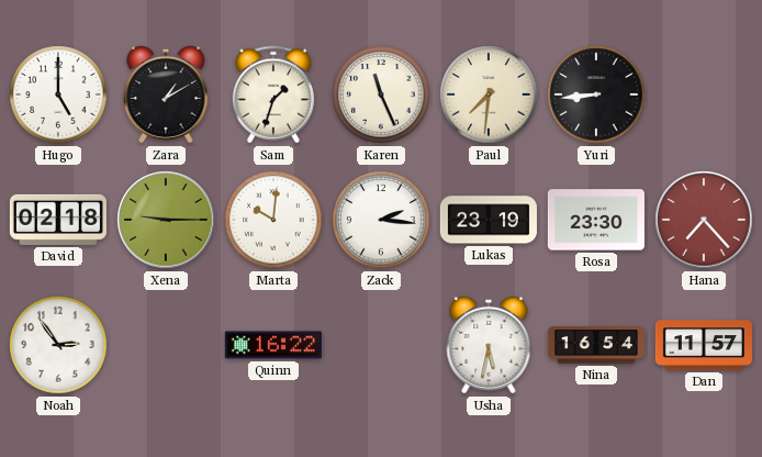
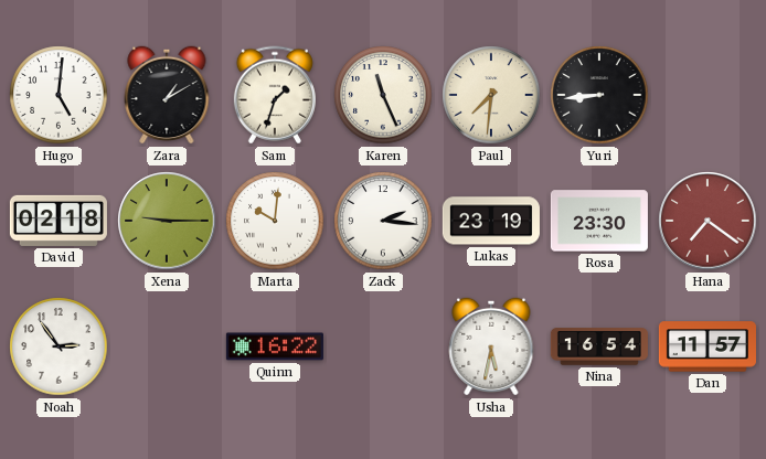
Hugo: 5:00 -> 5:01
Hana: 7:23 -> 7:21
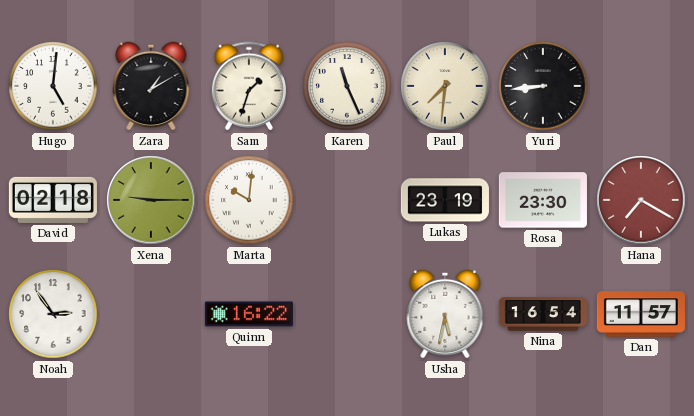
Zack: 2:16 -> none
Hana: 7:21 -> 7:20
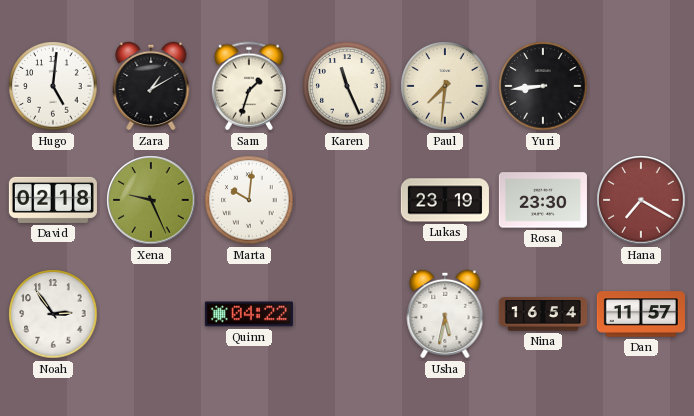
Xena: 9:15 -> 9:26
Quinn: 16:22 -> 04:22
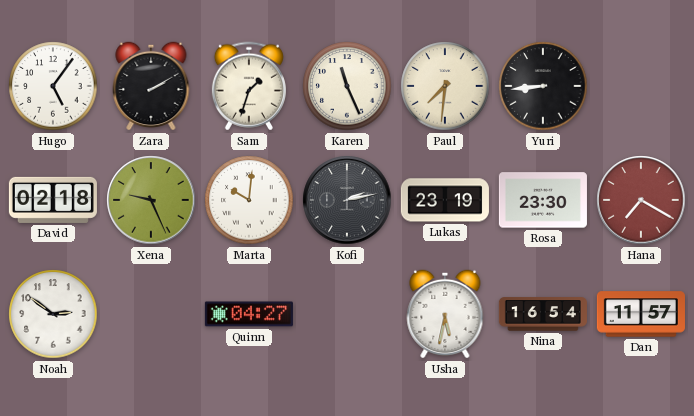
Hugo: 5:01 -> 5:06
Zara: 1:10 -> 2:10
Kofi: none -> 2:13
Noah: 2:54 -> 2:51
Quinn: 04:22 -> 04:27
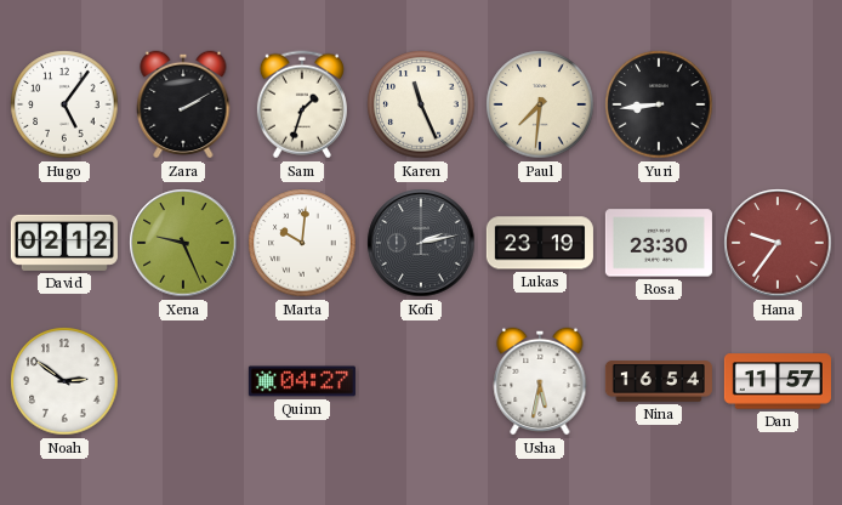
David: 02:18 -> 02:12
Hana: 7:20 -> 9:36
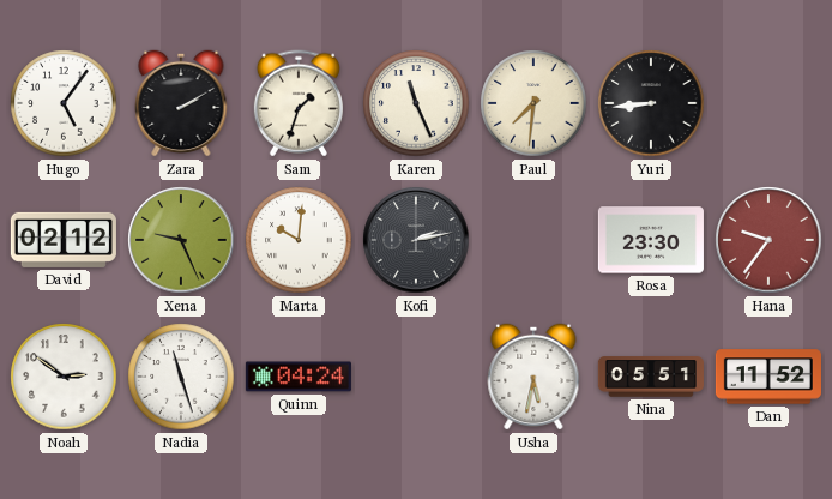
Lukas: 23:19 -> none
Nadia: none -> 11:27
Quinn: 04:27 -> 04:24
Nina: 16:54 -> 05:51
Dan: 11:57 -> 11:52
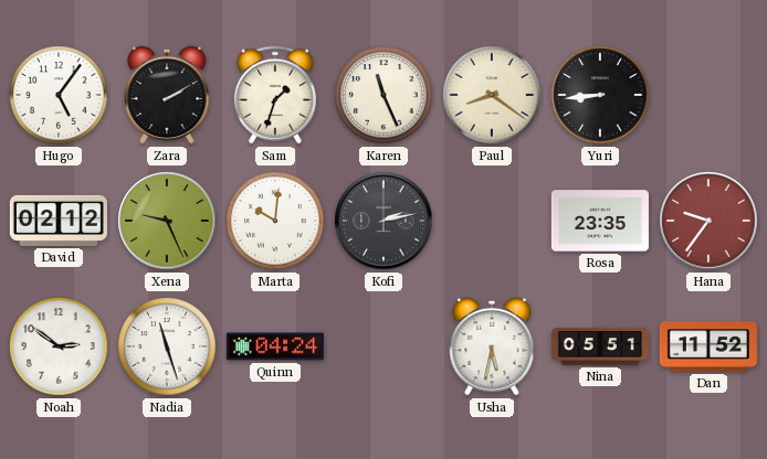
Paul: 7:31 -> 8:21
Rosa: 23:30 -> 23:35
